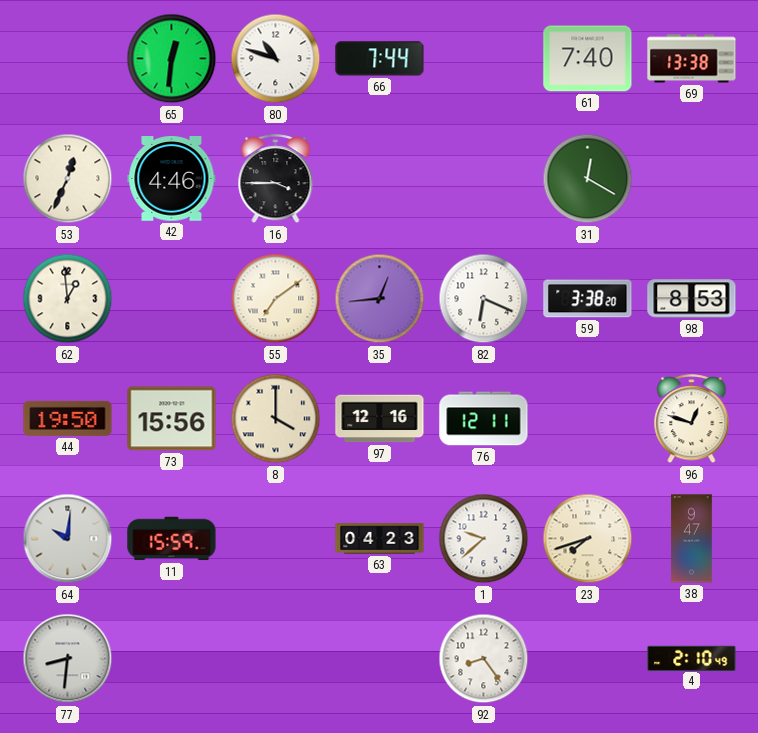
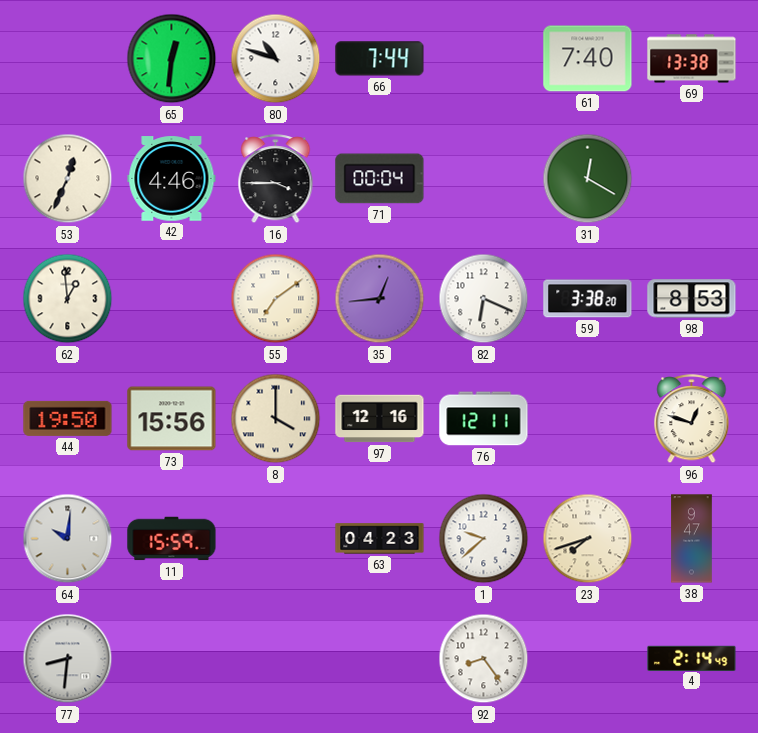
71: none -> 00:04
4: 2:10 -> 2:14
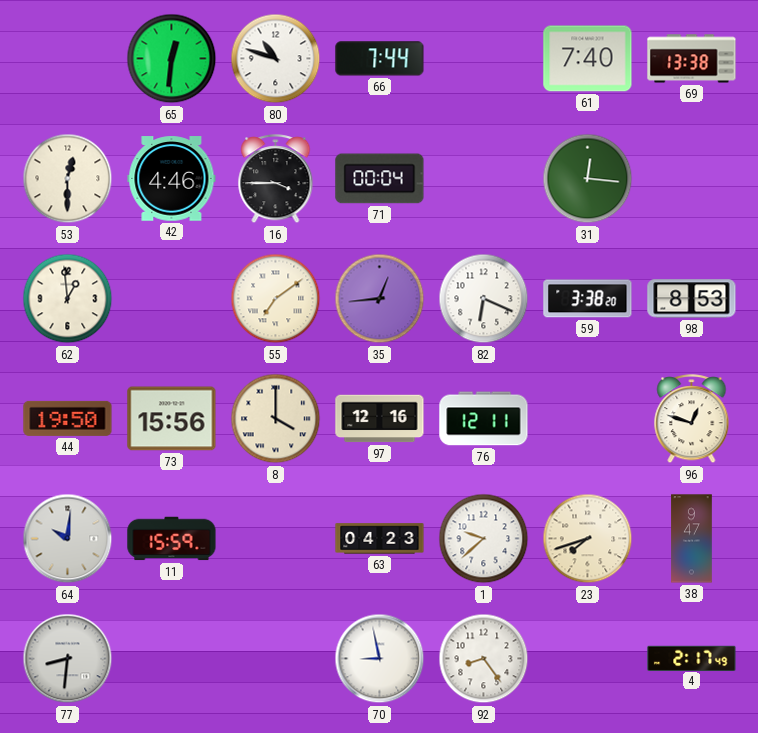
53: 12:34 -> 12:30
31: 12:20 -> 12:16
70: none -> 8:58
4: 2:14 -> 2:17
